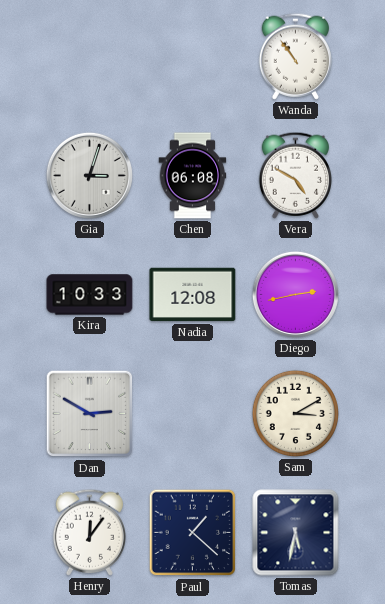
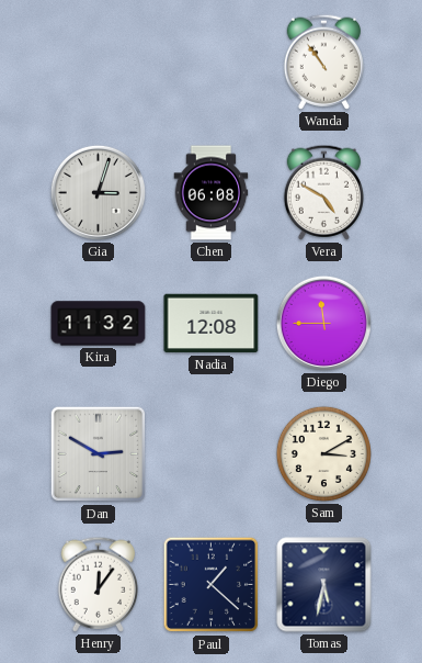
Kira: 10:33 -> 11:32
Diego: 2:43 -> 11:45
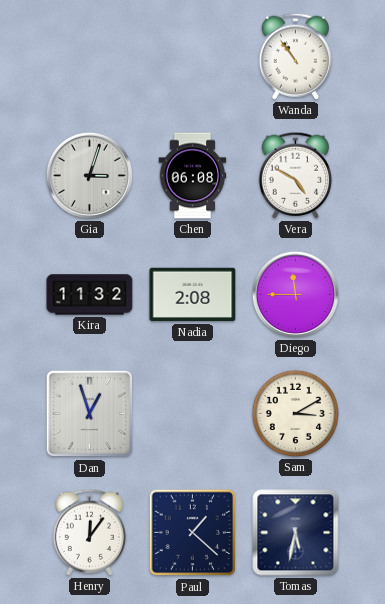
Nadia: 12:08 -> 2:08
Dan: 2:50 -> 12:57
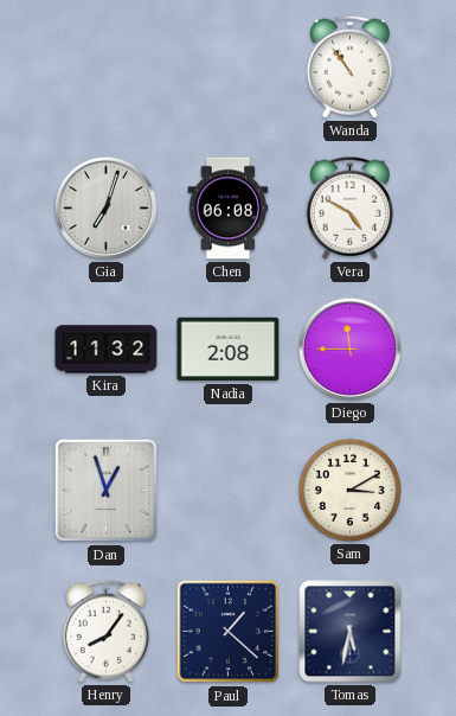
Gia: 3:03 -> 7:03
Henry: 12:06 -> 8:06
